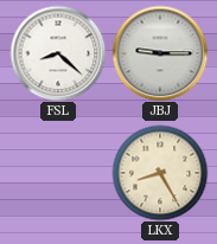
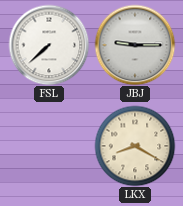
FSL: 8:22 -> 7:38
LKX: 8:25 -> 8:20
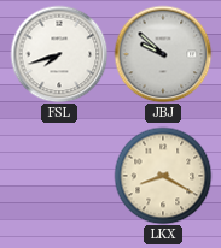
FSL: 7:38 -> 7:42
JBJ: 9:15 -> 9:52
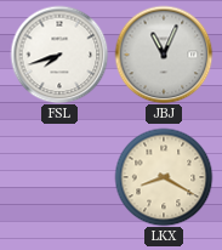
JBJ: 9:52 -> 11:04
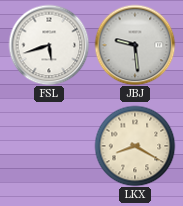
FSL: 7:42 -> 5:42
JBJ: 11:04 -> 9:29
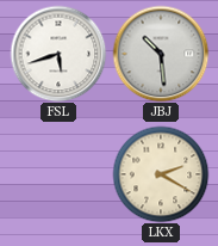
JBJ: 9:29 -> 10:29
LKX: 8:20 -> 2:20
